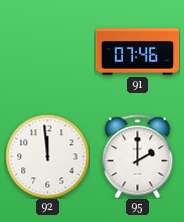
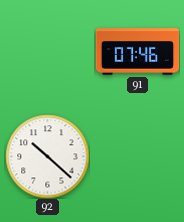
92: 11:59 -> 10:22
95: 2:00 -> none
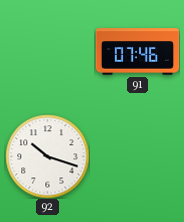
92: 10:22 -> 10:18
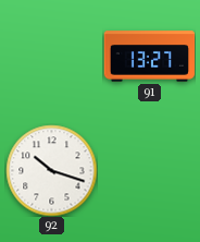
91: 07:46 -> 13:27
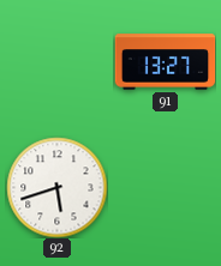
92: 10:18 -> 5:42
